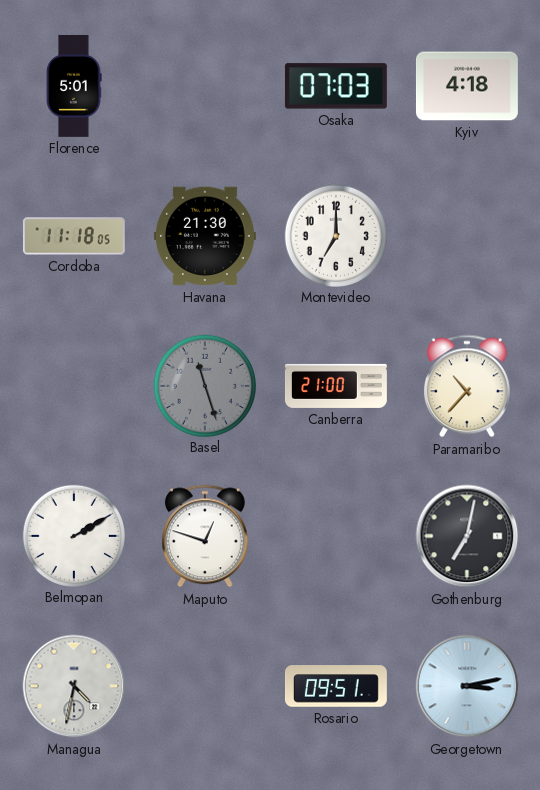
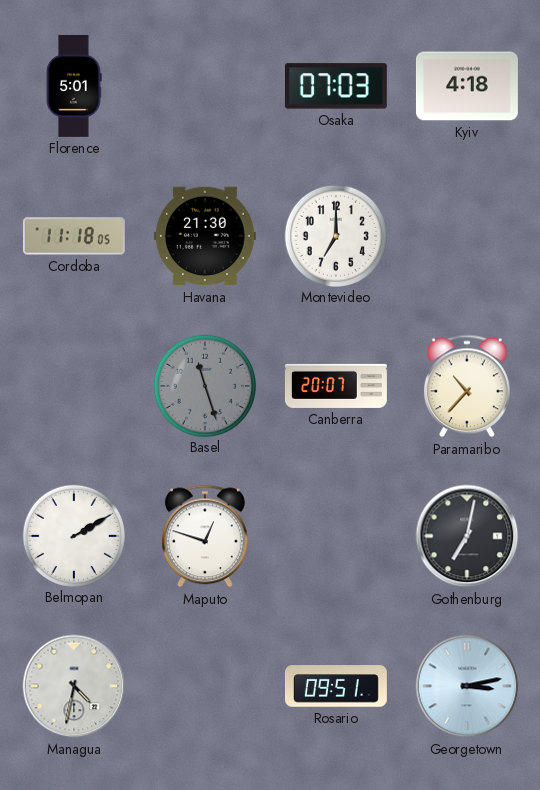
Canberra: 21:00 -> 20:07
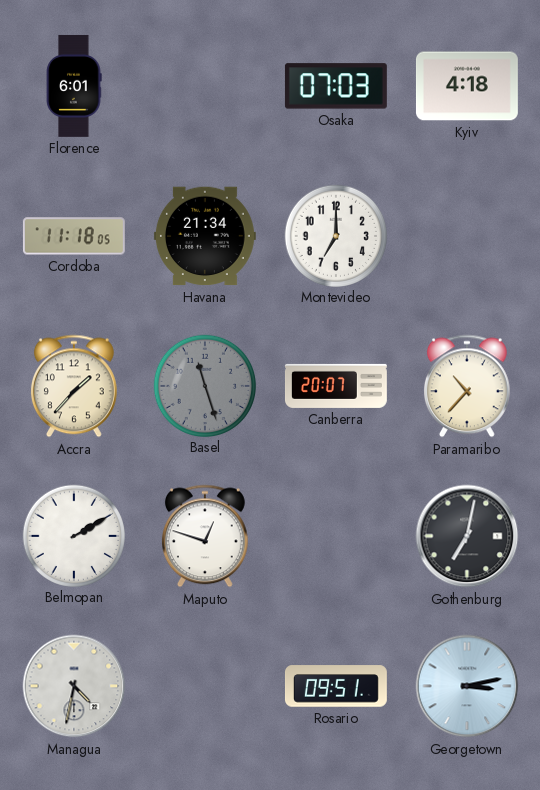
Florence: 5:01 -> 6:01
Havana: 21:30 -> 21:34
Accra: none -> 1:37
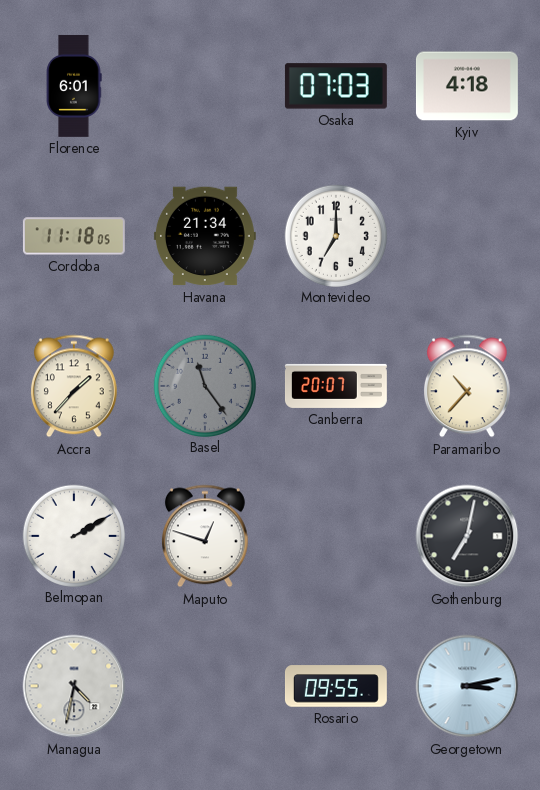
Basel: 11:27 -> 11:24
Rosario: 09:51 -> 09:55
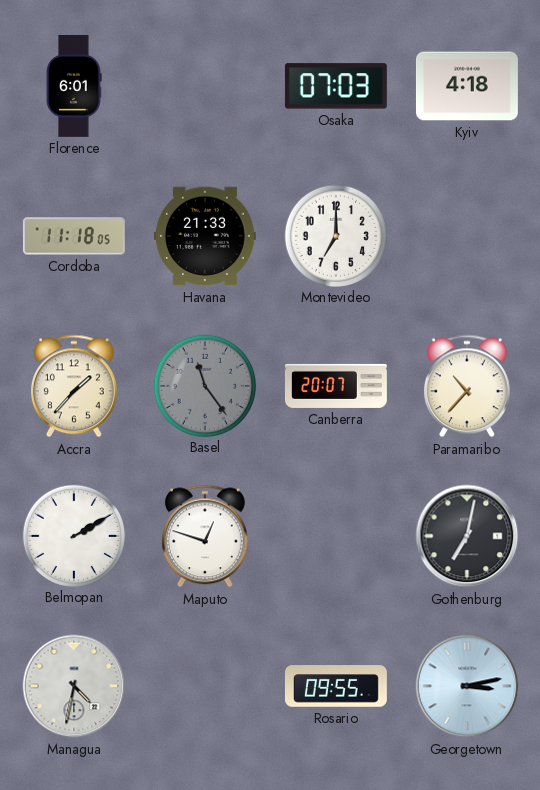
Havana: 21:34 -> 21:33
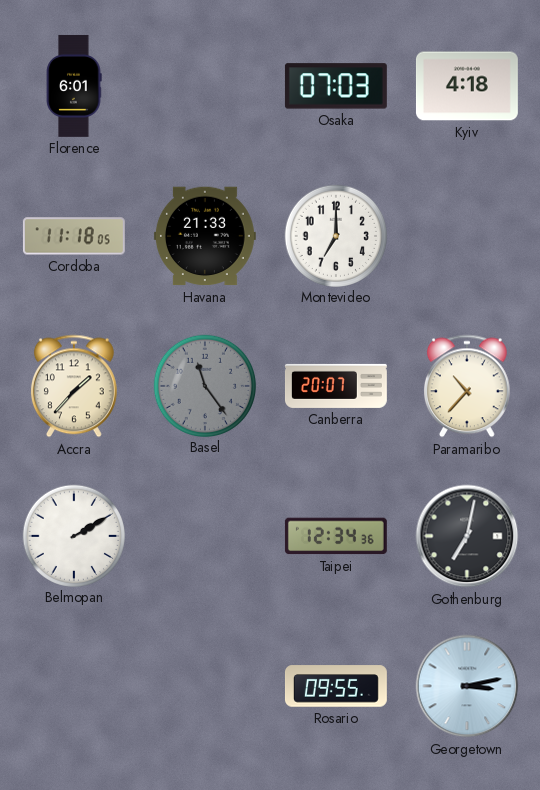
Maputo: 12:48 -> none
Taipei: none -> 12:34
Managua: 4:32 -> none
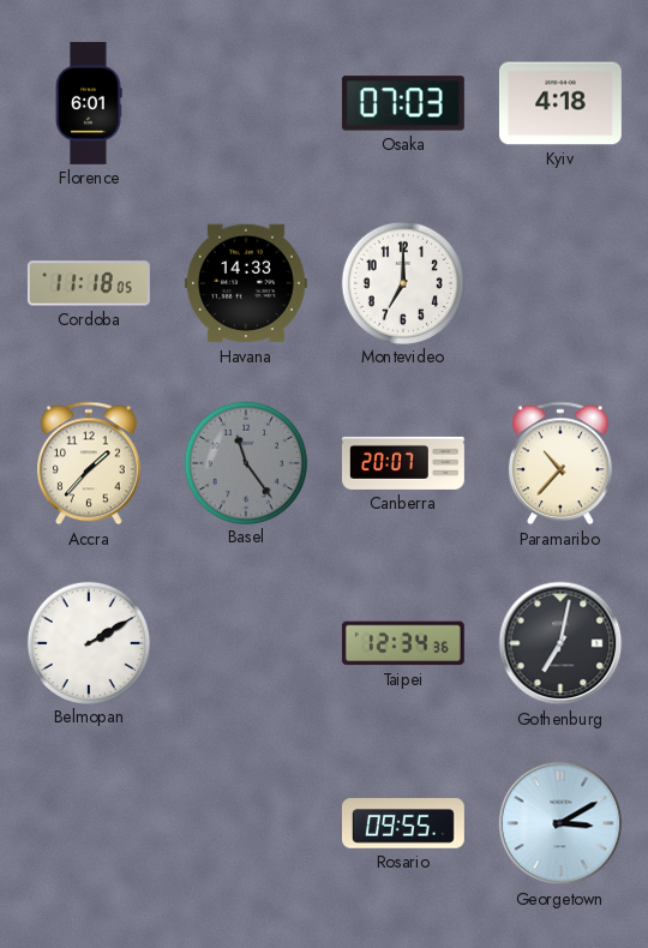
Havana: 21:33 -> 14:33
Georgetown: 3:13 -> 3:10
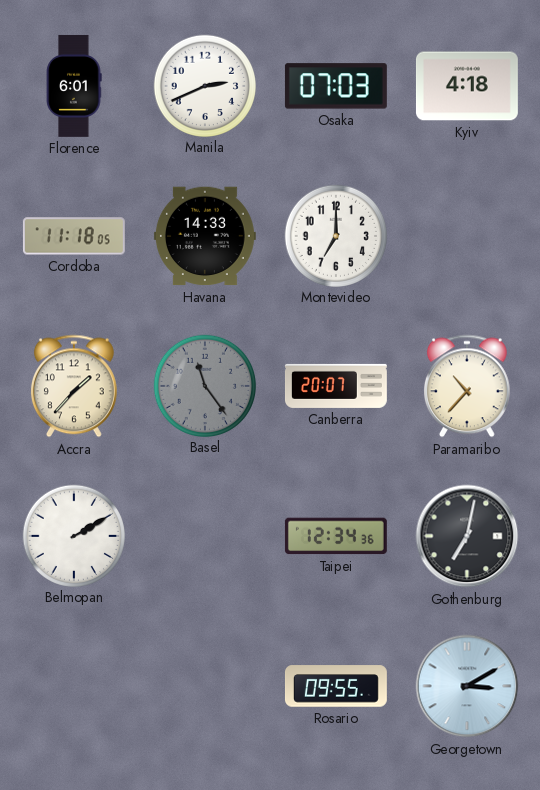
Manila: none -> 2:41
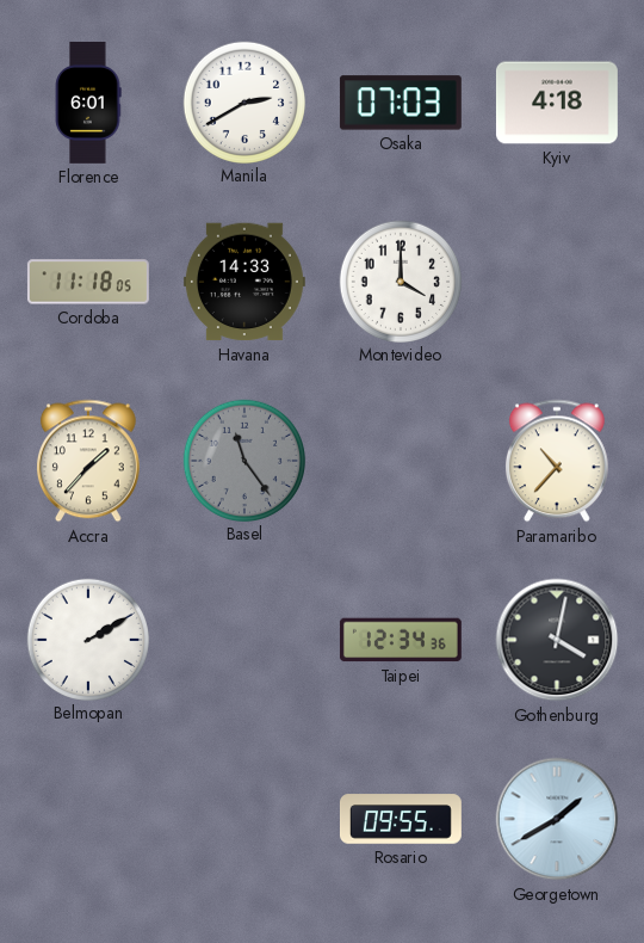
Manila: 2:41 -> 2:40
Montevideo: 7:00 -> 4:00
Canberra: 20:07 -> none
Gothenburg: 7:02 -> 4:02
Georgetown: 3:10 -> 1:40
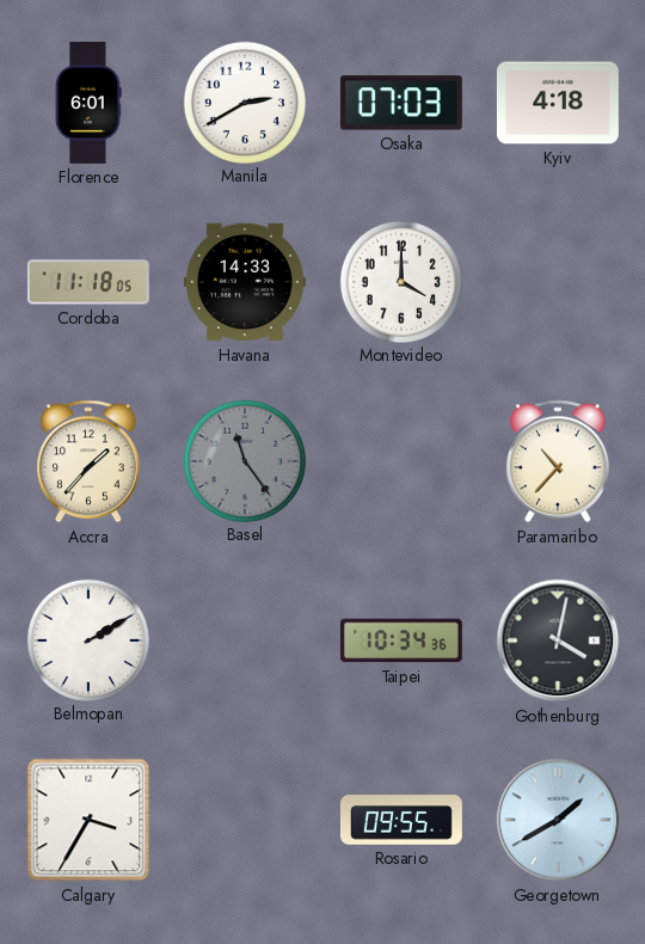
Taipei: 12:34 -> 10:34
Calgary: none -> 3:35
